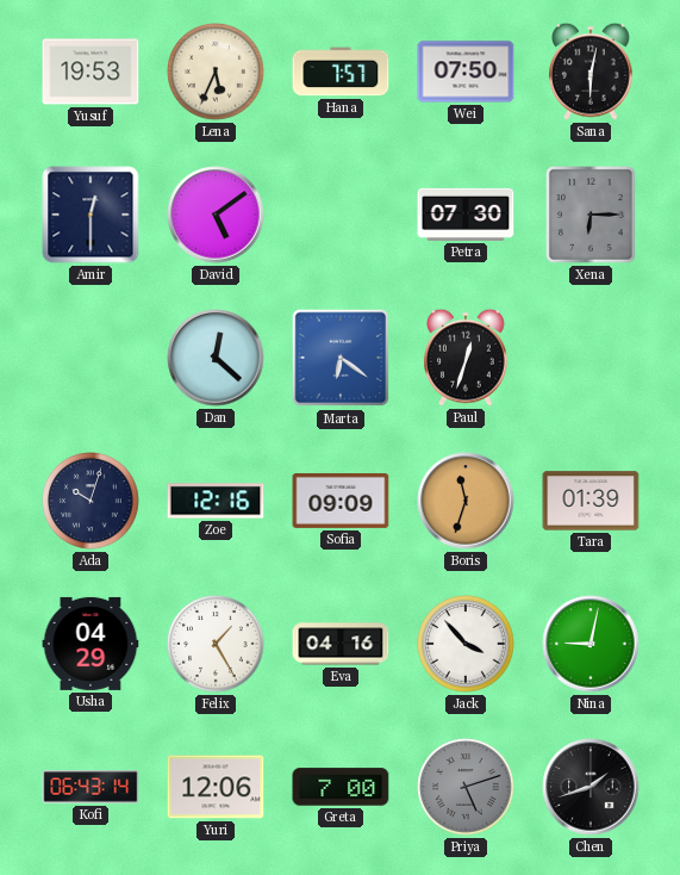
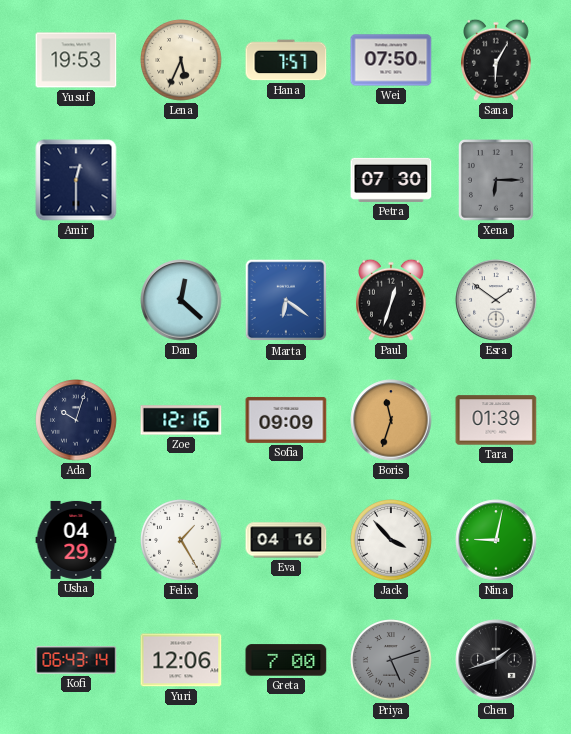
Sana: 6:02 -> 6:05
David: 5:09 -> none
Esra: none -> 1:51
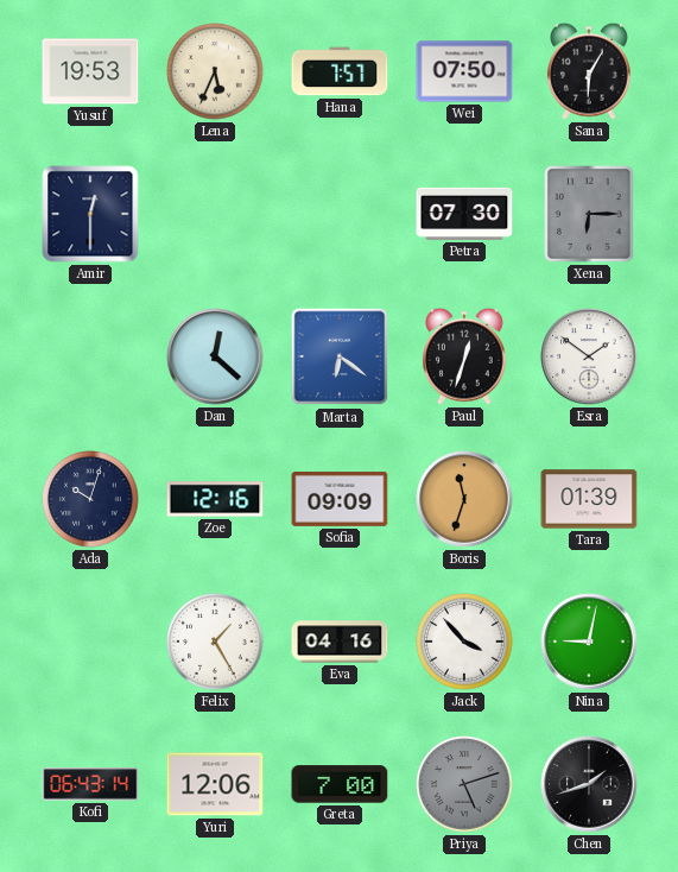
Usha: 04:29 -> none
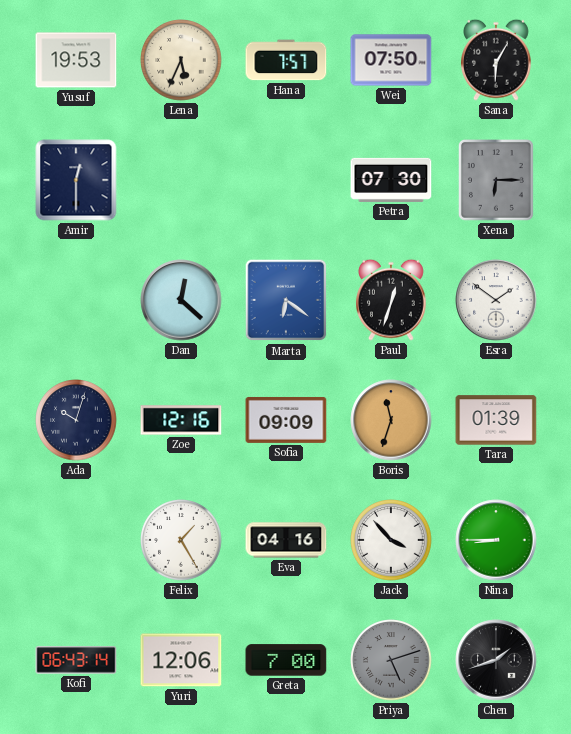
Nina: 9:02 -> 8:45
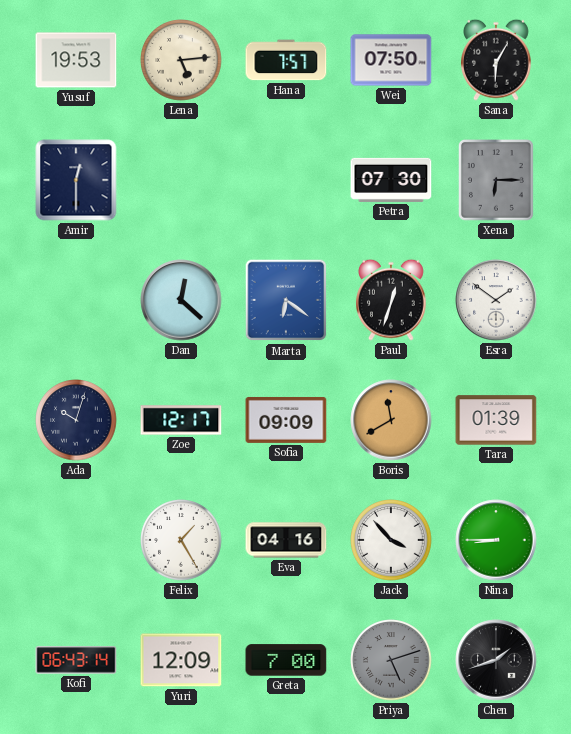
Lena: 5:34 -> 5:14
Zoe: 12:16 -> 12:17
Boris: 11:33 -> 11:40
Yuri: 12:06 -> 12:09
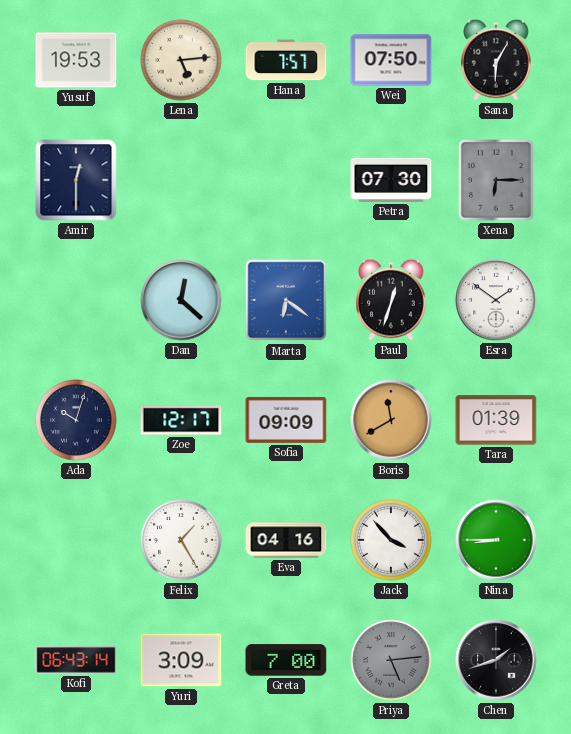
Yuri: 12:09 -> 3:09
Priya: 5:12 -> 5:14
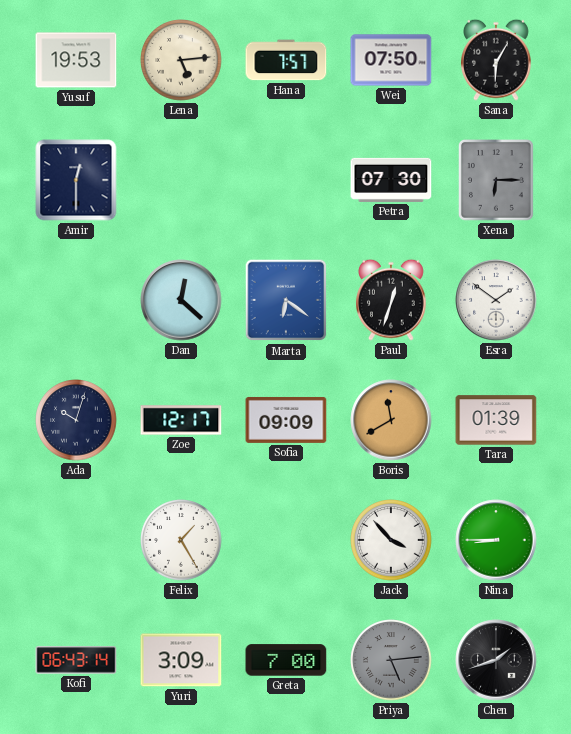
Eva: 04:16 -> none
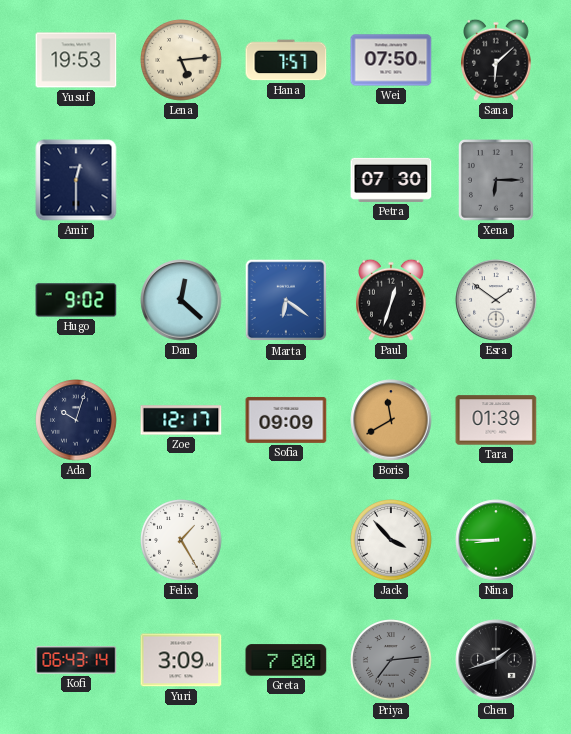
Sana: 6:05 -> 6:08
Hugo: none -> 9:02
Priya: 5:14 -> 7:14
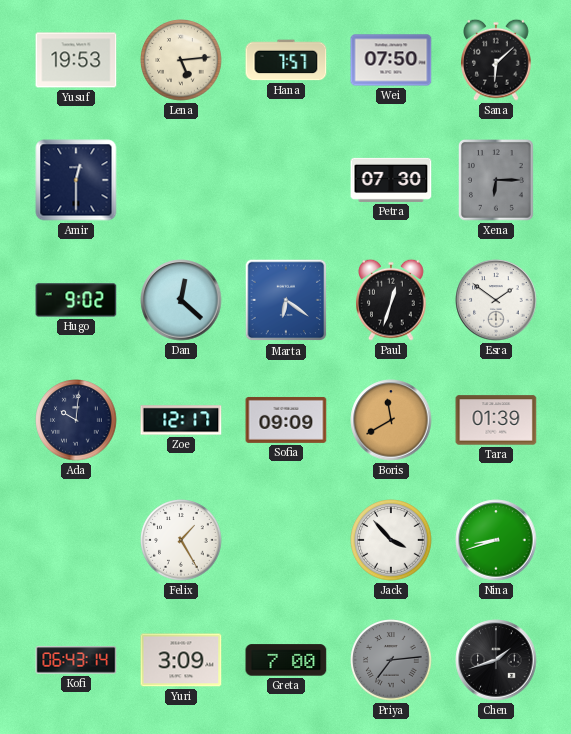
Ada: 10:03 -> 10:01
Nina: 8:45 -> 8:42
